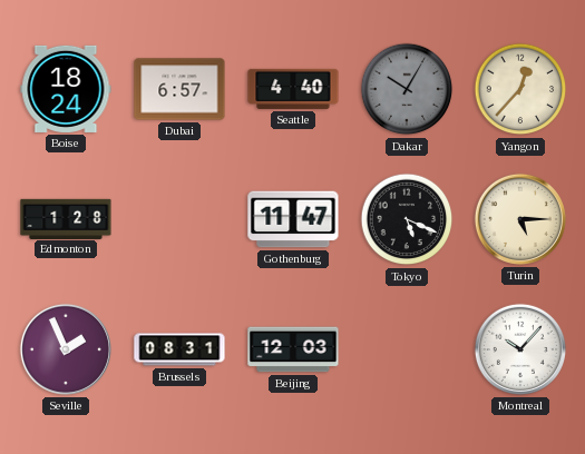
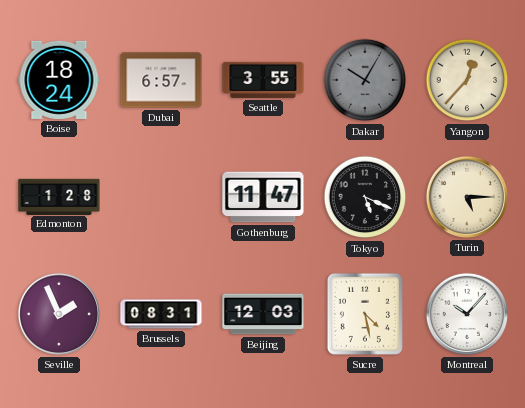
Seattle: 4:40 -> 3:55
Sucre: none -> 4:28
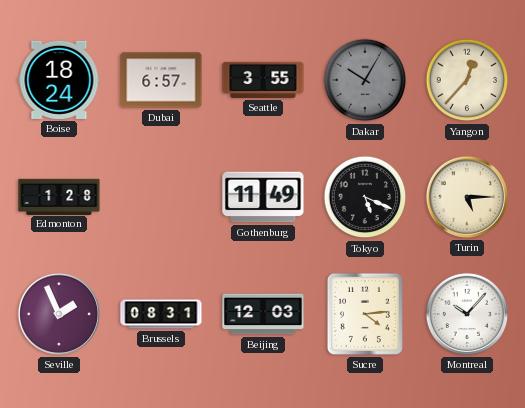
Gothenburg: 11:47 -> 11:49
Sucre: 4:28 -> 4:14
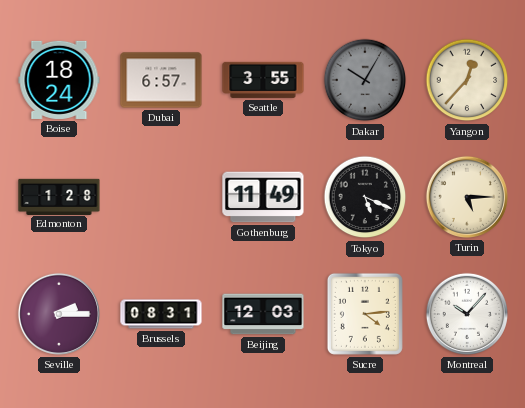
Seville: 1:56 -> 2:15
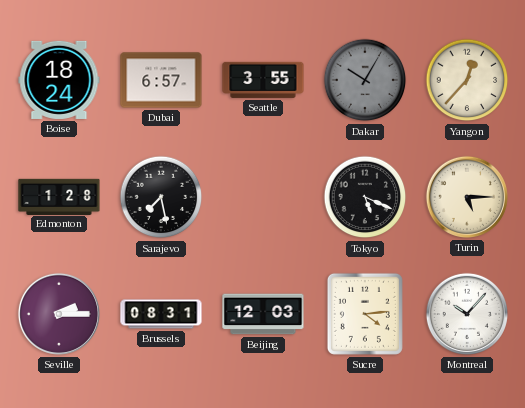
Sarajevo: none -> 7:28
Gothenburg: 11:49 -> none
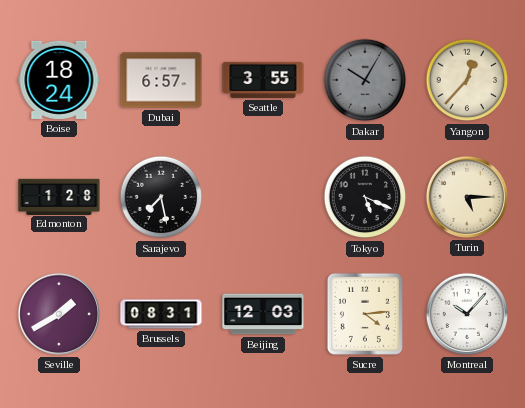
Seville: 2:15 -> 1:40
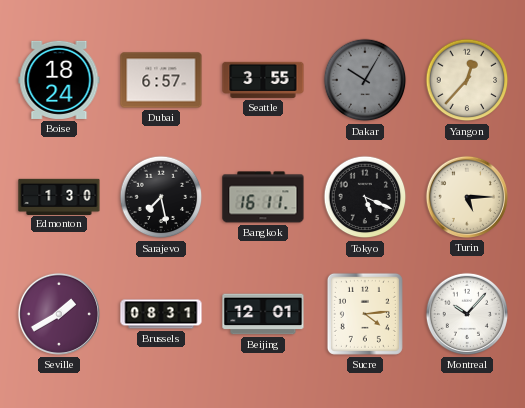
Edmonton: 1:28 -> 1:30
Bangkok: none -> 16:11
Beijing: 12:03 -> 12:01
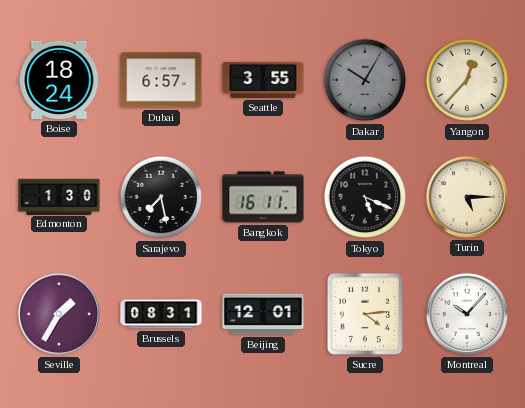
Seville: 1:40 -> 1:35
